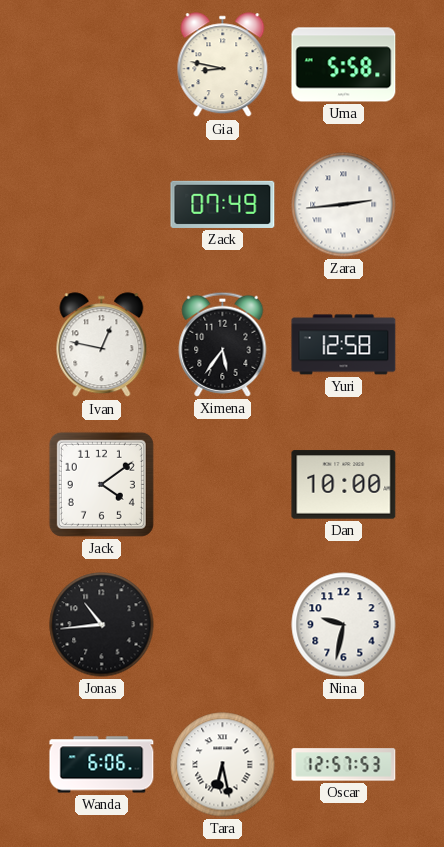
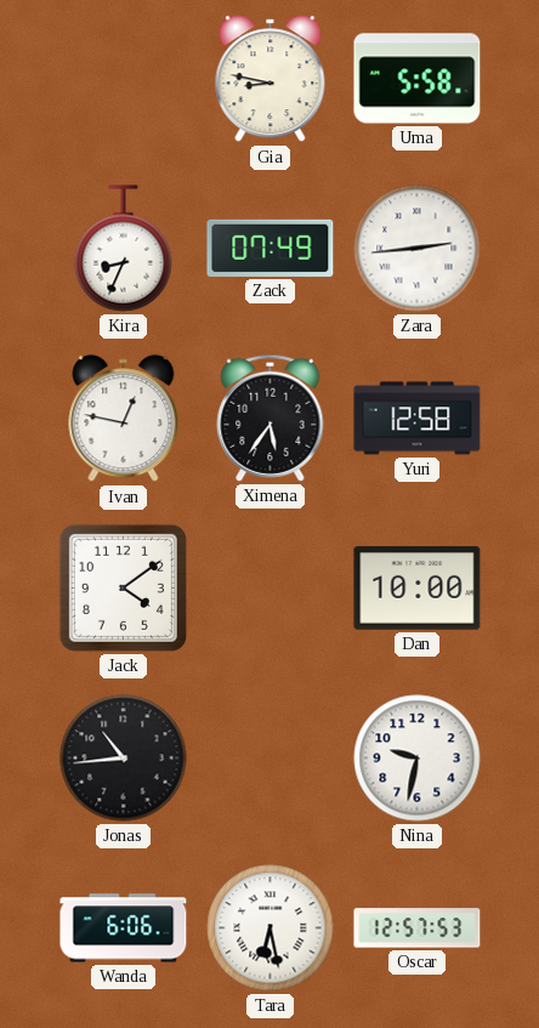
Kira: none -> 8:34
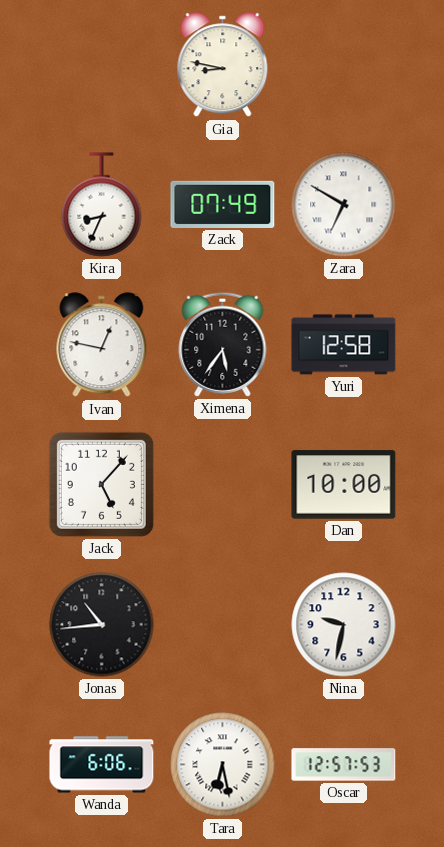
Uma: 5:58 -> none
Zara: 2:44 -> 6:50
Jack: 4:09 -> 5:07
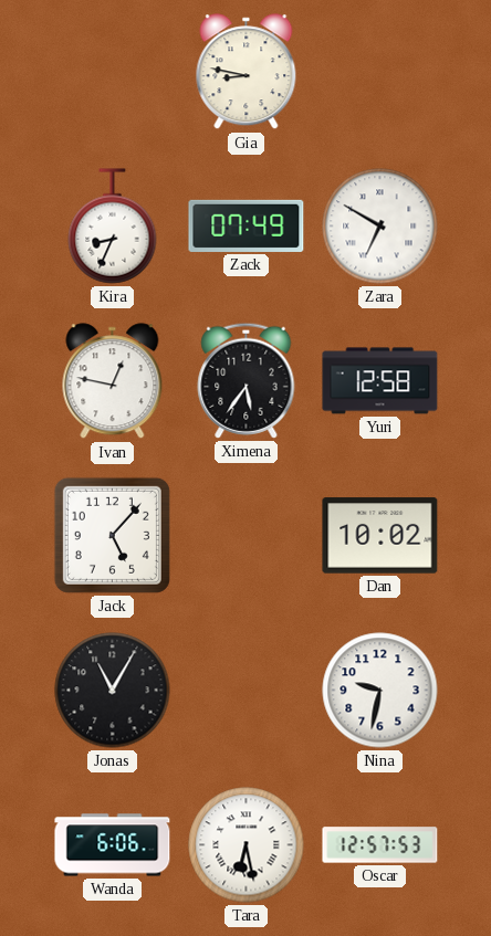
Dan: 10:00 -> 10:02
Jonas: 10:44 -> 11:05
